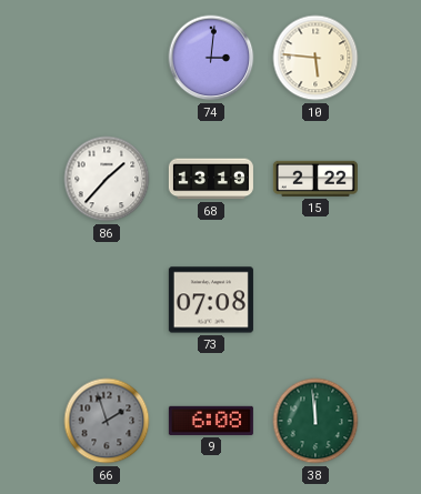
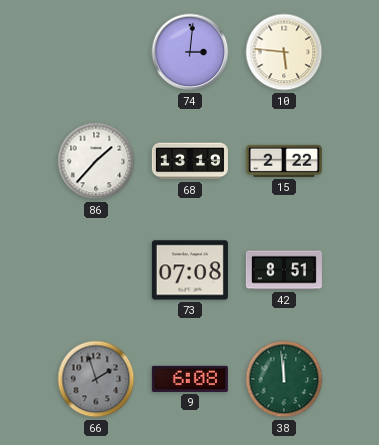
42: none -> 8:51
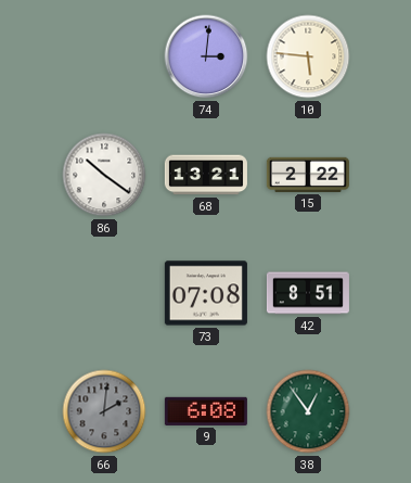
86: 1:37 -> 10:21
68: 13:19 -> 13:21
66: 1:57 -> 2:01
38: 11:59 -> 12:54
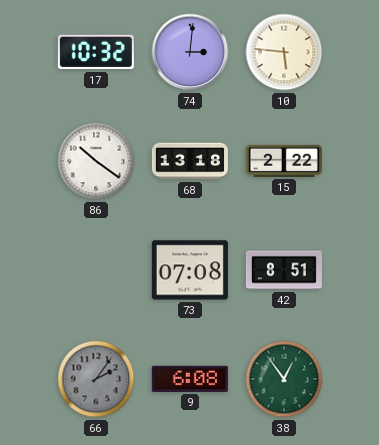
17: none -> 10:32
68: 13:21 -> 13:18
66: 2:01 -> 2:06
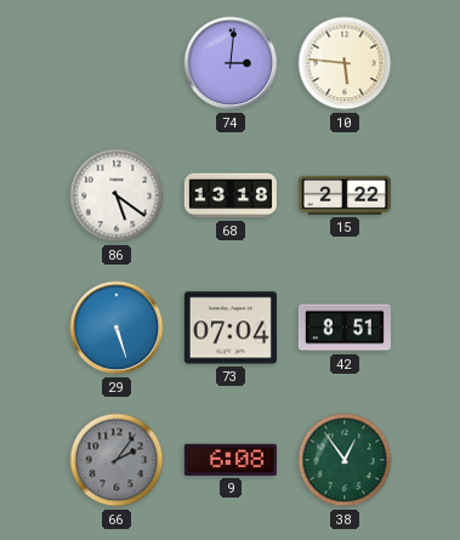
17: 10:32 -> none
86: 10:21 -> 5:21
29: none -> 5:27
73: 07:08 -> 07:04
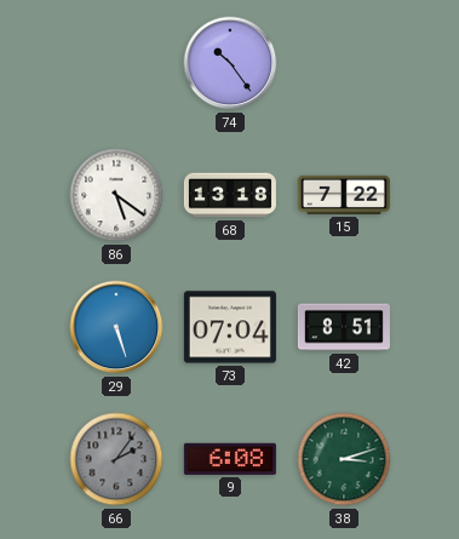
74: 3:01 -> 10:24
10: 5:46 -> none
15: 2:22 -> 7:22
38: 12:54 -> 3:12
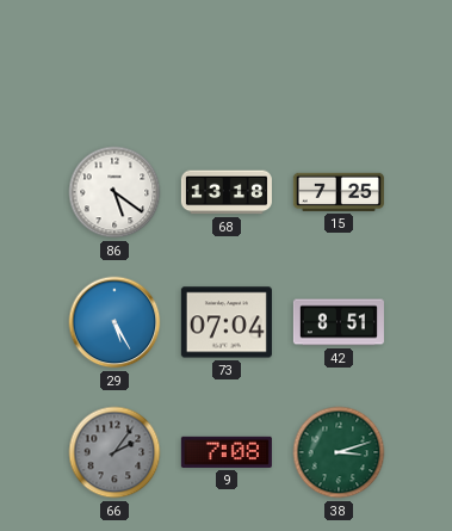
74: 10:24 -> none
15: 7:22 -> 7:25
29: 5:27 -> 5:25
9: 6:08 -> 7:08
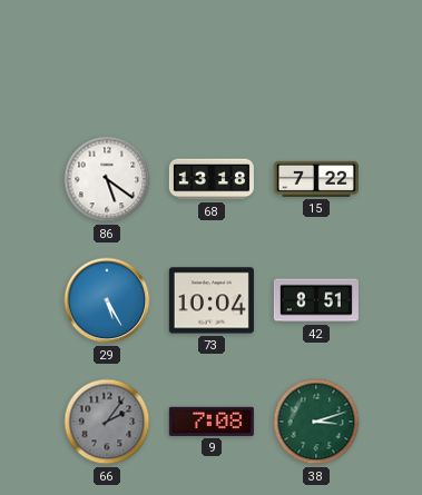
15: 7:25 -> 7:22
73: 07:04 -> 10:04
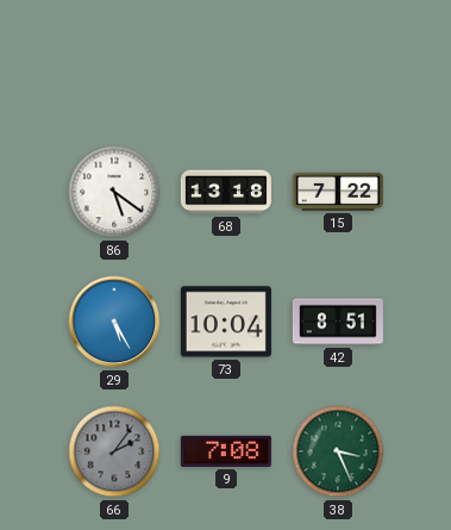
38: 3:12 -> 3:26
